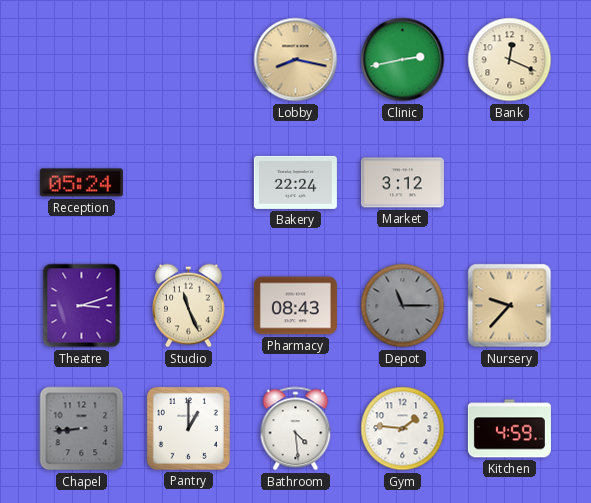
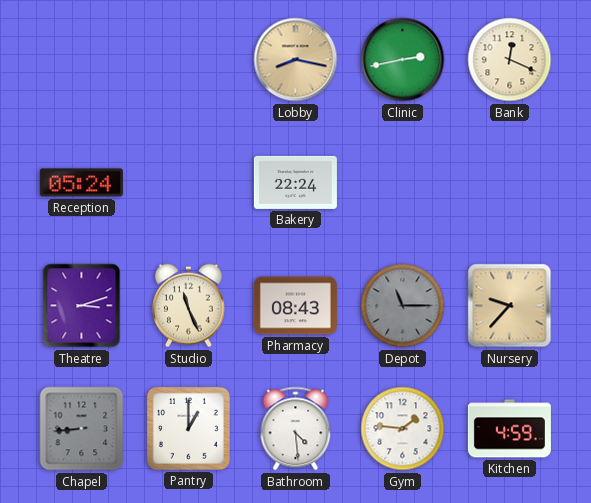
Market: 3:12 -> none
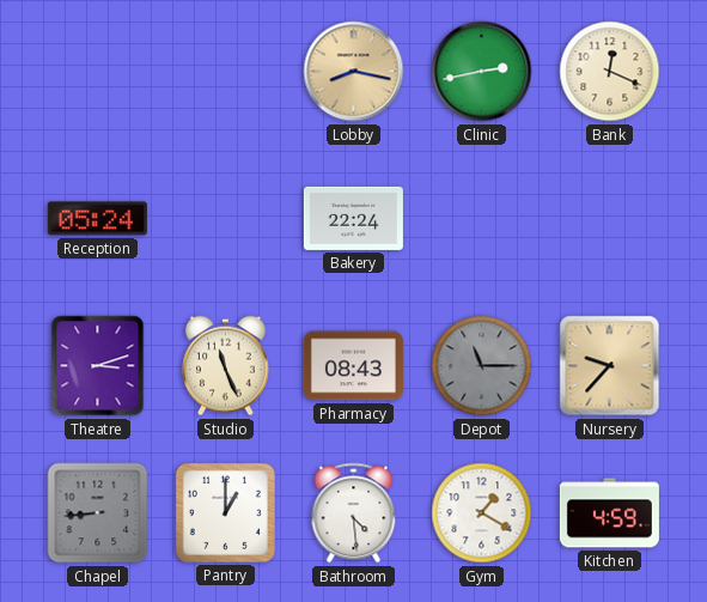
Gym: 1:46 -> 1:20
